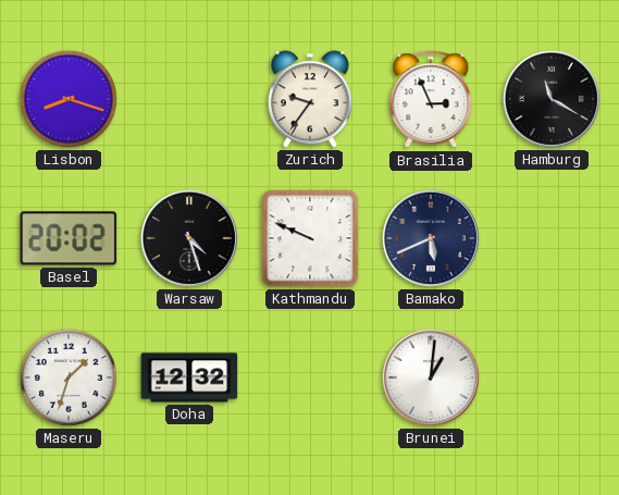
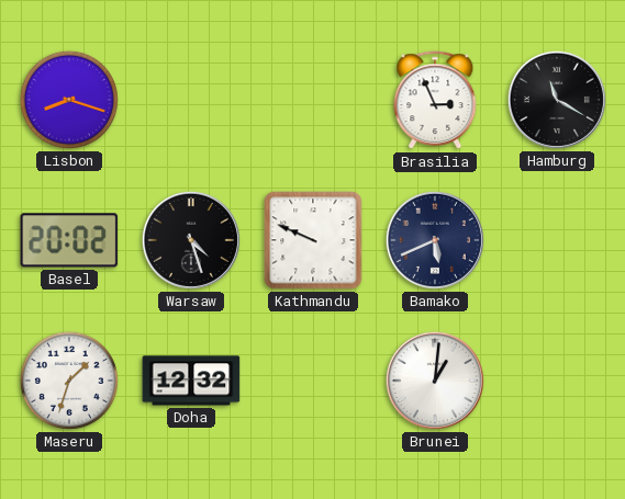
Zurich: 9:36 -> none
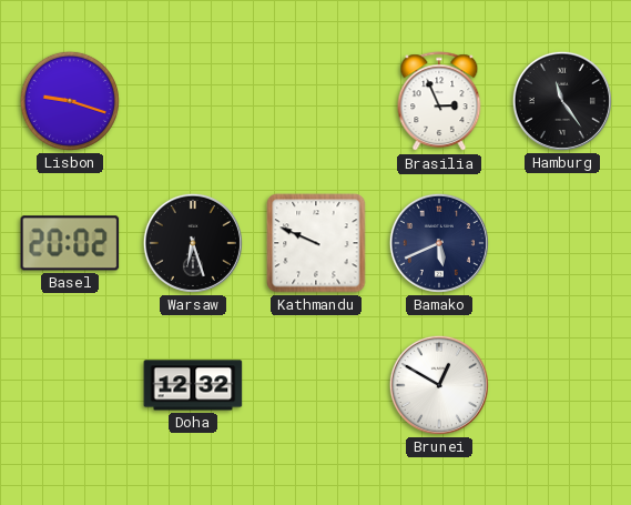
Lisbon: 8:18 -> 9:18
Hamburg: 11:20 -> 11:24
Warsaw: 4:27 -> 6:27
Maseru: 1:33 -> none
Brunei: 1:01 -> 12:50
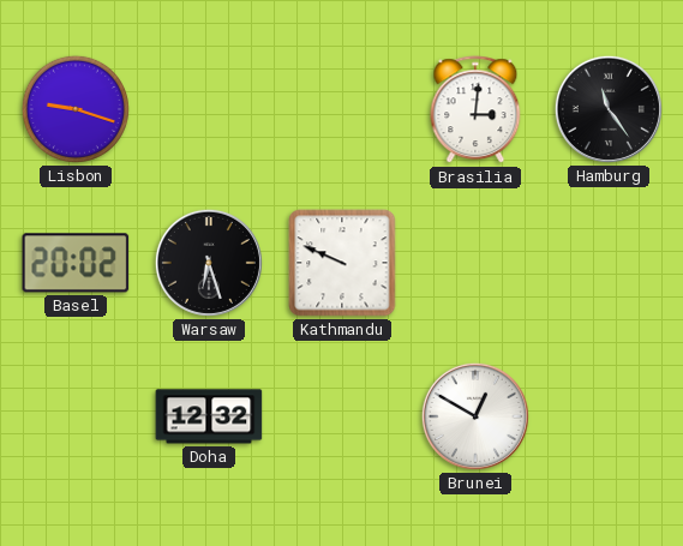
Brasilia: 2:56 -> 3:01
Bamako: 5:41 -> none
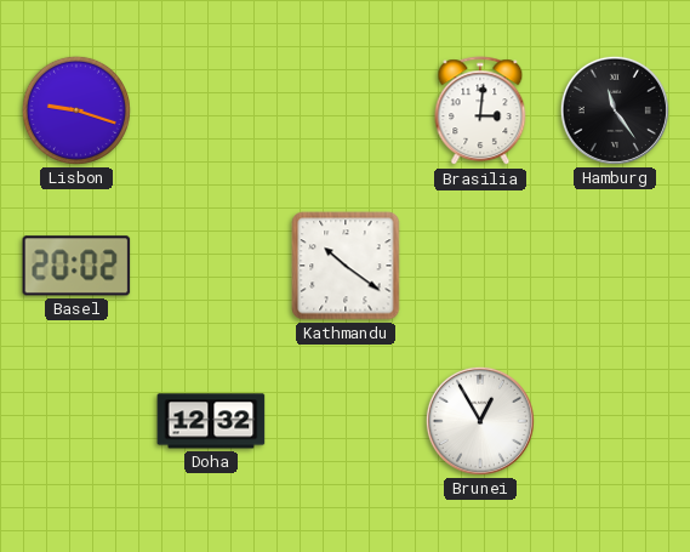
Warsaw: 6:27 -> none
Kathmandu: 9:49 -> 10:21
Brunei: 12:50 -> 12:55
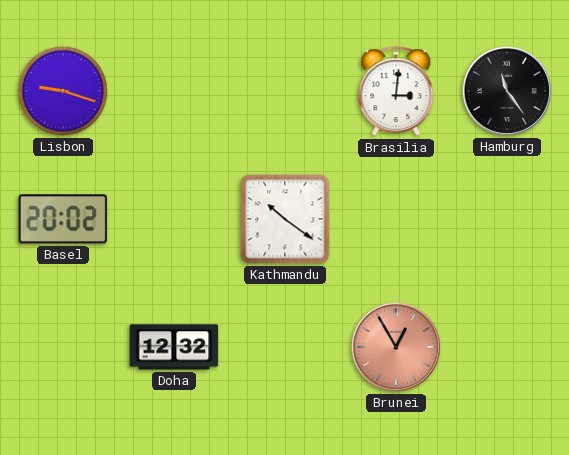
Brunei dial: white -> salmon
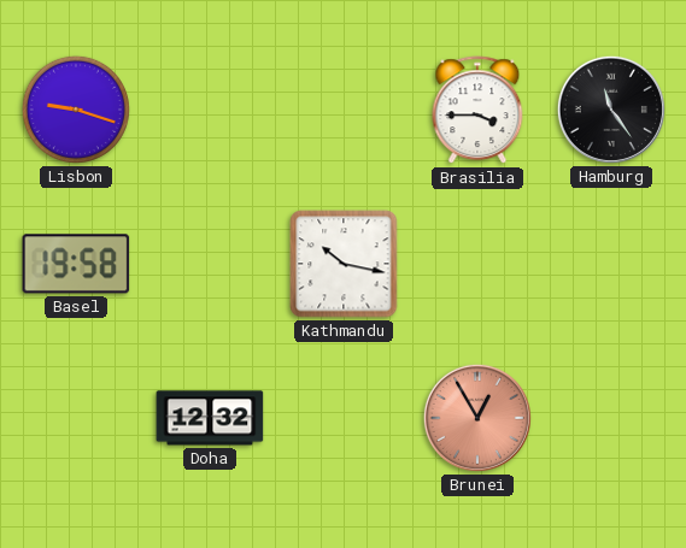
Brasilia: 3:01 -> 3:45
Basel: 20:02 -> 19:58
Kathmandu: 10:21 -> 10:17
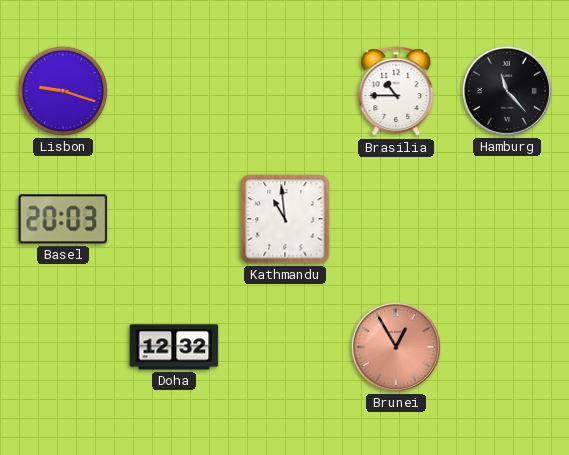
Brasilia: 3:45 -> 10:45
Hamburg: 11:24 -> 11:23
Basel: 19:58 -> 20:03
Kathmandu: 10:17 -> 10:59
